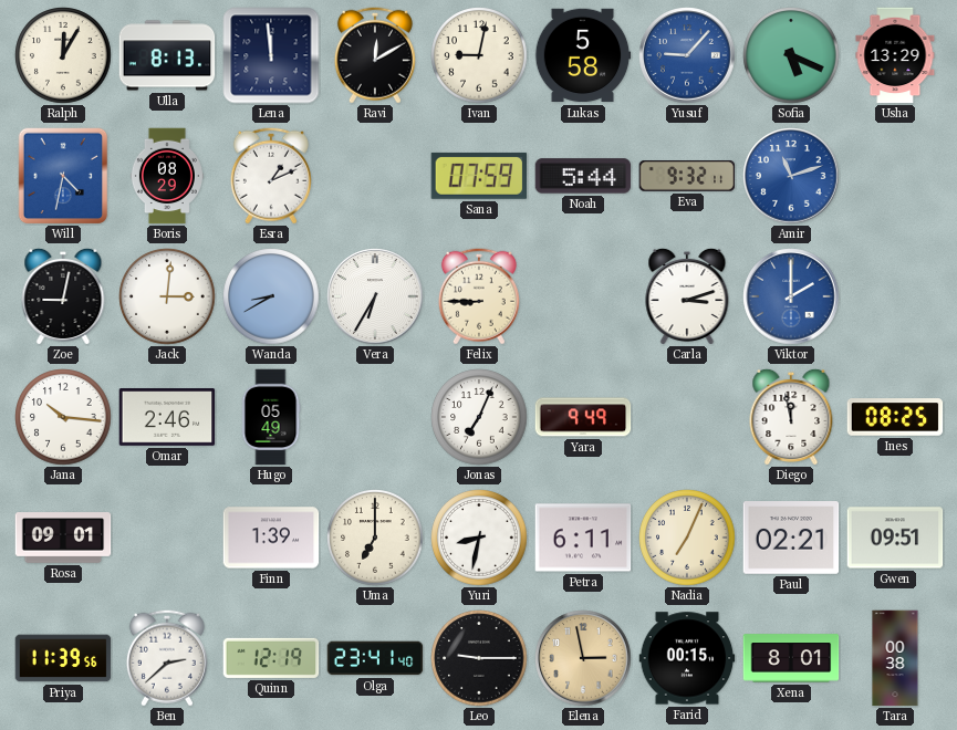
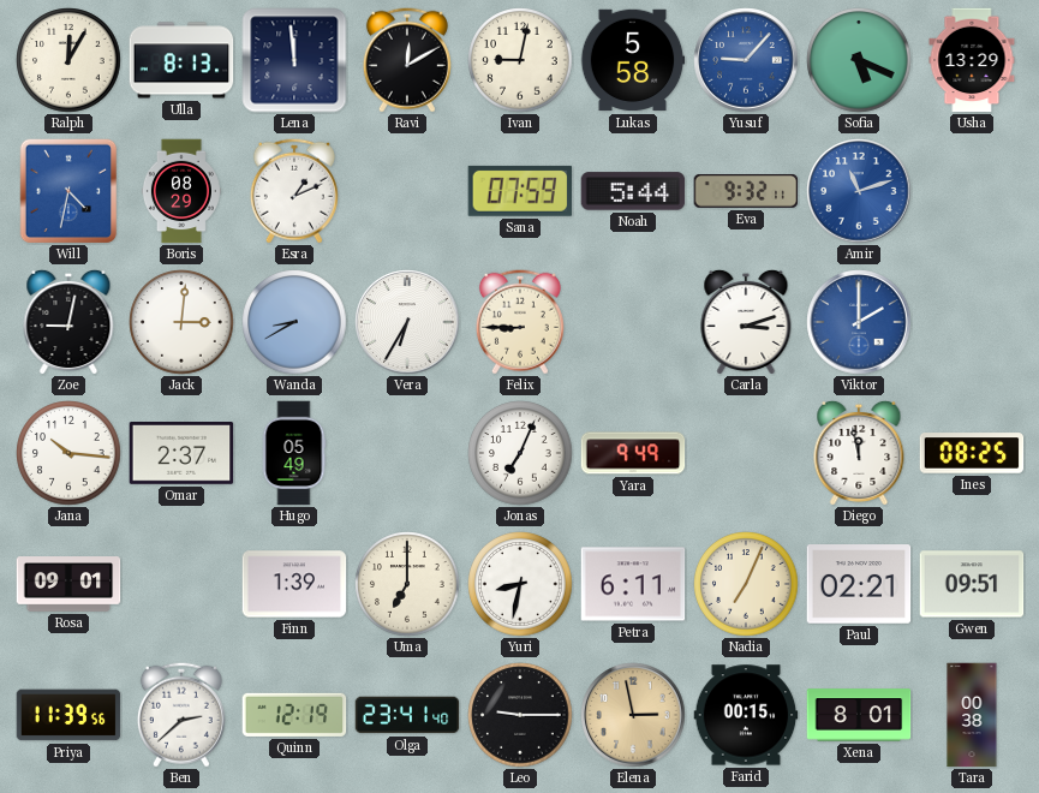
Omar: 2:46 -> 2:37
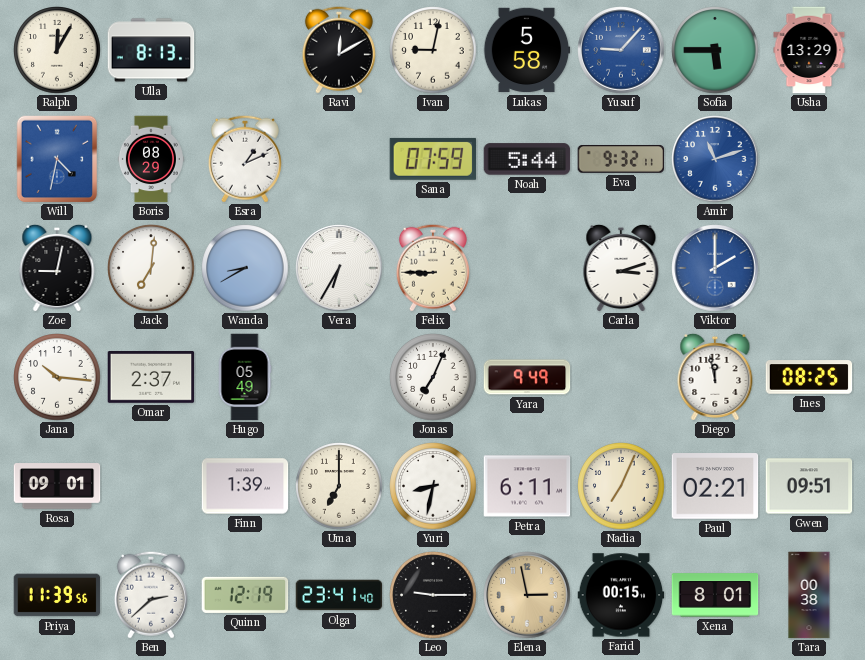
Lena: 11:59 -> none
Sofia: 5:19 -> 5:45
Jack: 3:01 -> 7:01
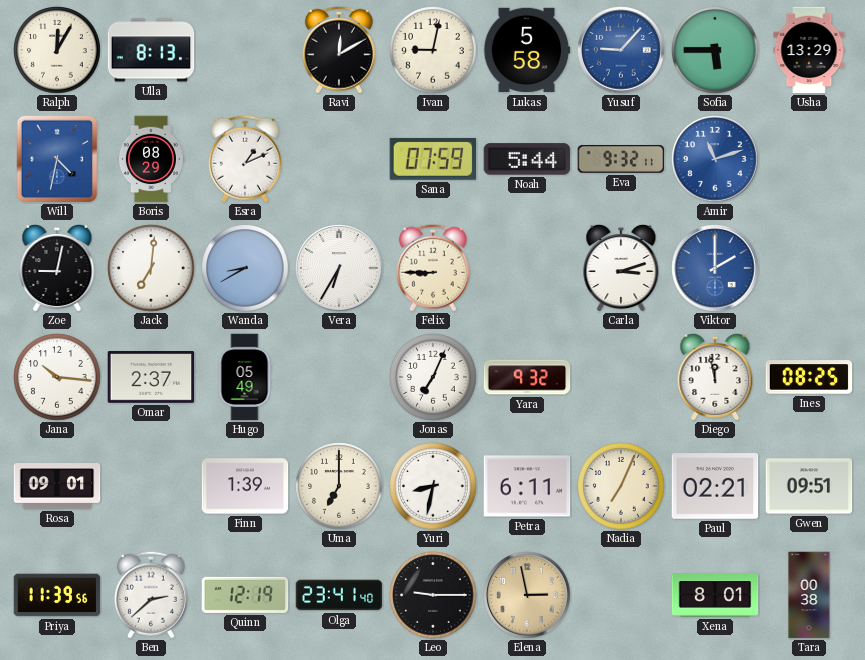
Yara: 9:49 -> 9:32
Farid: 00:15 -> none
